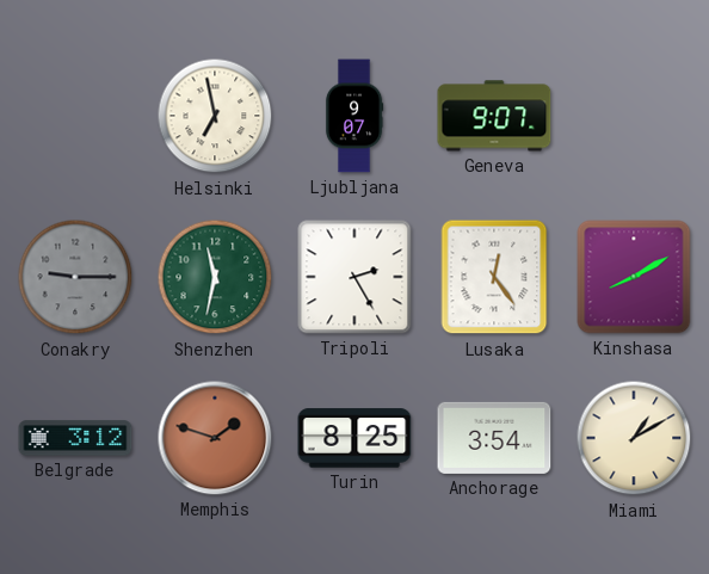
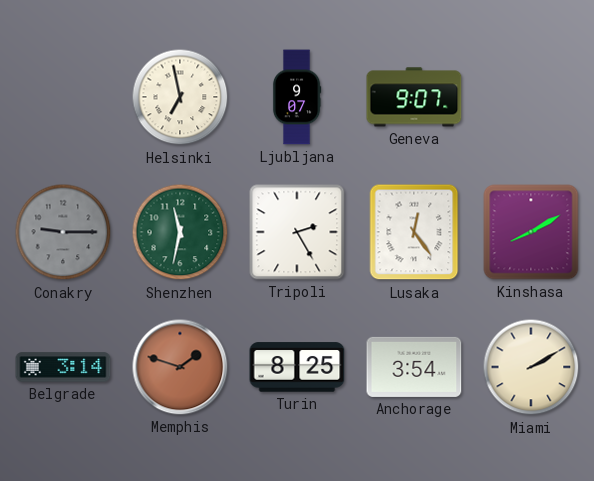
Belgrade: 3:12 -> 3:14
Miami: 1:10 -> 2:10
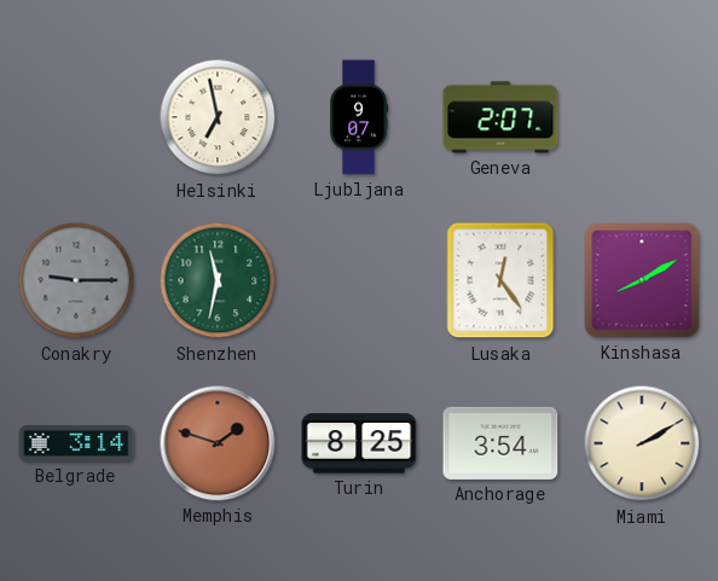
Geneva: 9:07 -> 2:07
Tripoli: 2:25 -> none
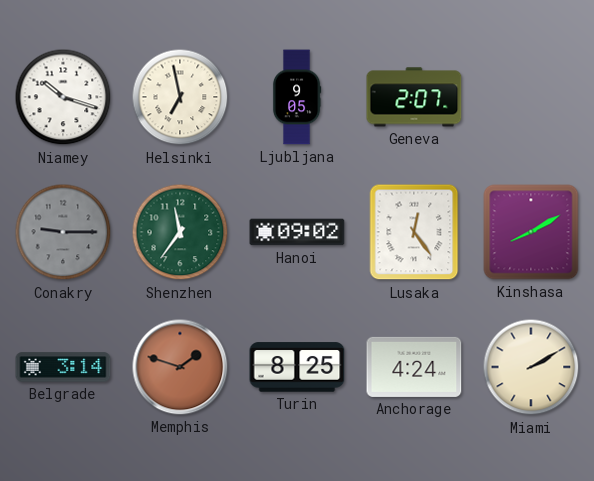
Niamey: none -> 10:18
Ljubljana: 9:07 -> 9:05
Shenzhen: 11:32 -> 11:36
Hanoi: none -> 09:02
Anchorage: 3:54 -> 4:24
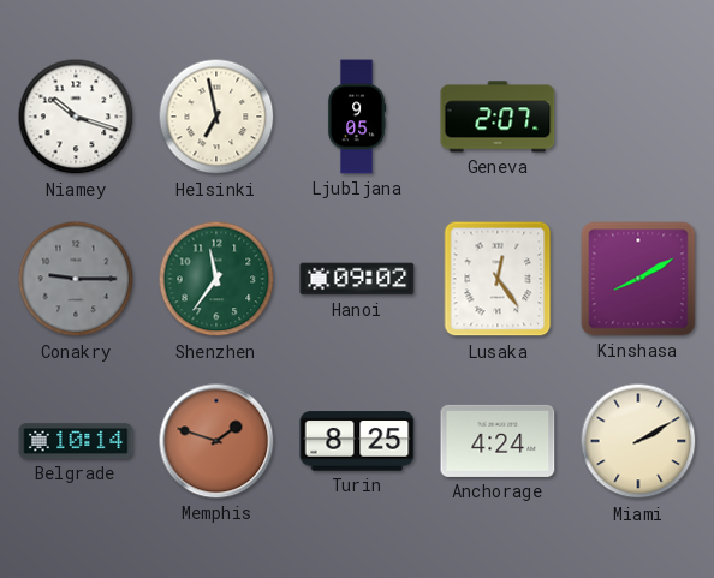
Belgrade: 3:14 -> 10:14
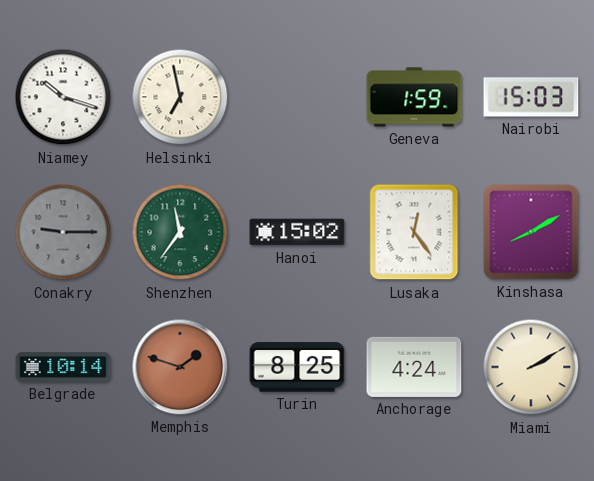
Ljubljana: 9:05 -> none
Geneva: 2:07 -> 1:59
Nairobi: none -> 15:03
Hanoi: 09:02 -> 15:02
